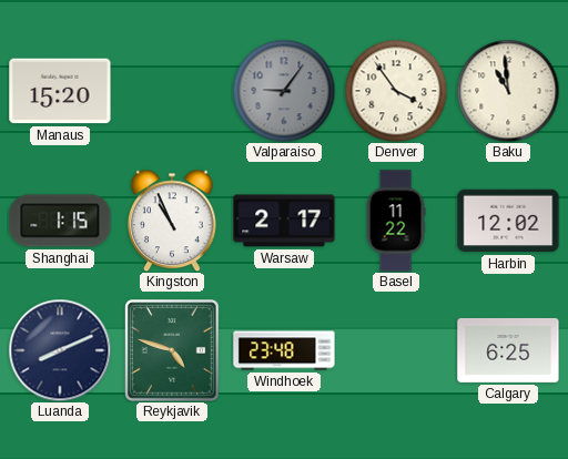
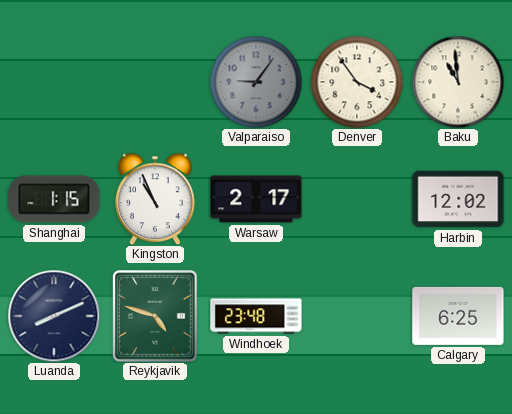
Manaus: 15:20 -> none
Basel: 11:22 -> none
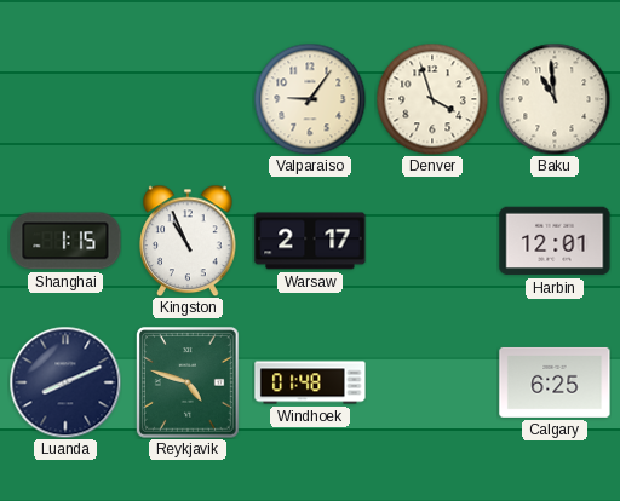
Valparaiso dial: grey -> cream
Denver: 3:54 -> 3:57
Harbin: 12:02 -> 12:01
Windhoek: 23:48 -> 01:48
